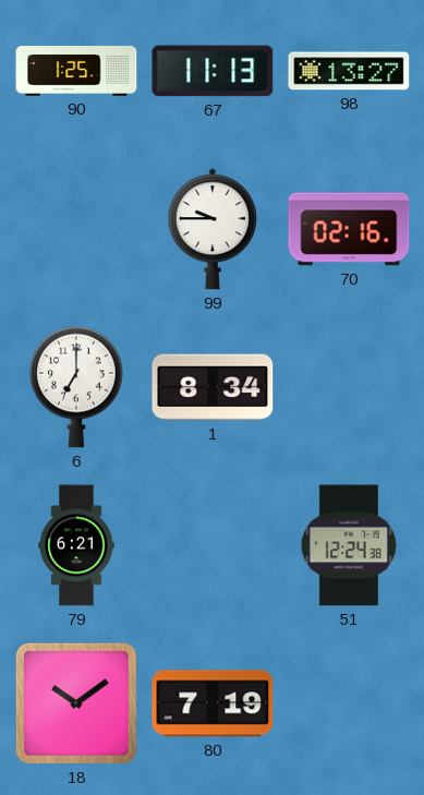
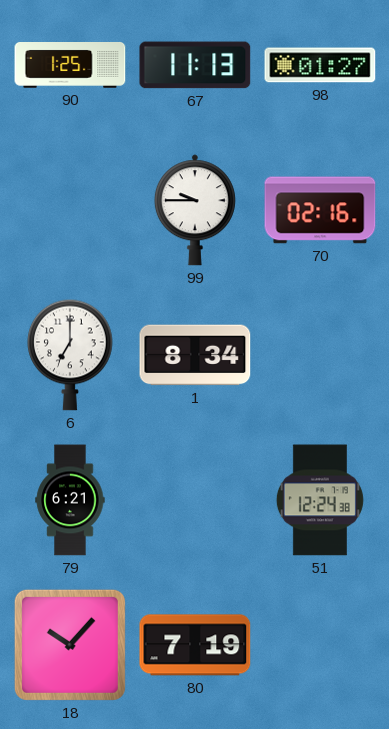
98: 13:27 -> 01:27
18: 10:09 -> 10:07
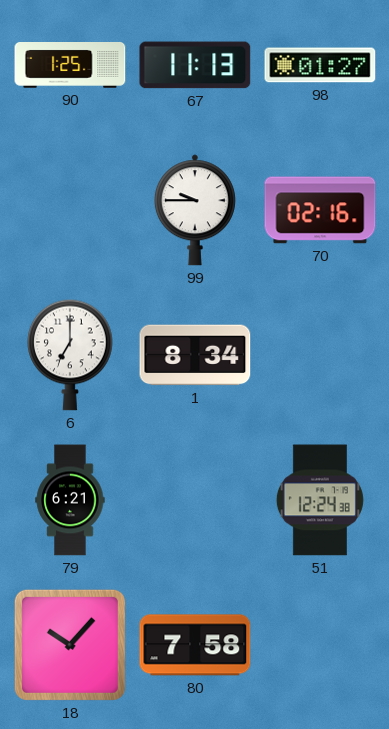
80: 7:19 -> 7:58
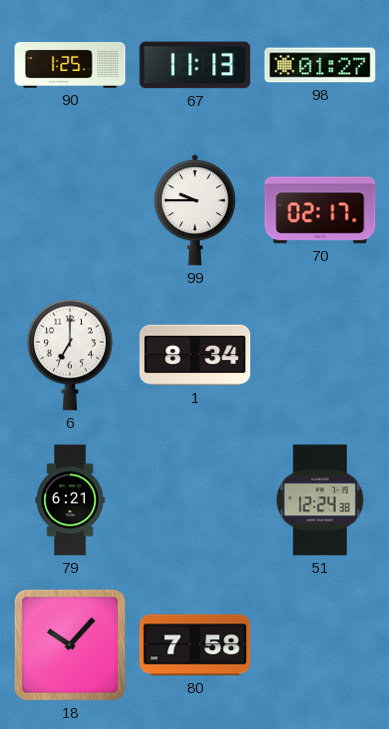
70: 02:16 -> 02:17
